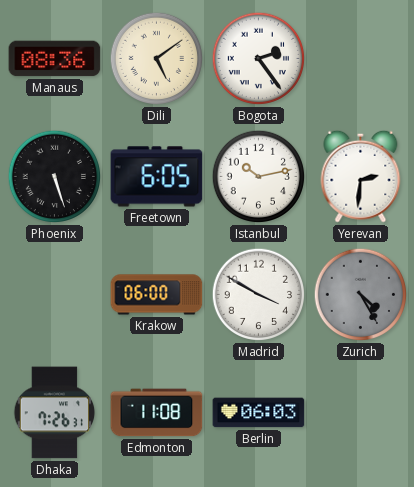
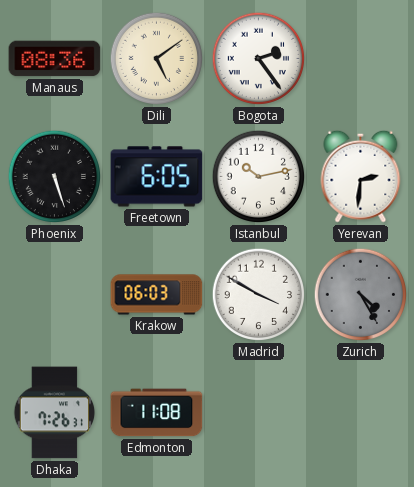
Krakow: 06:00 -> 06:03
Berlin: 06:03 -> none
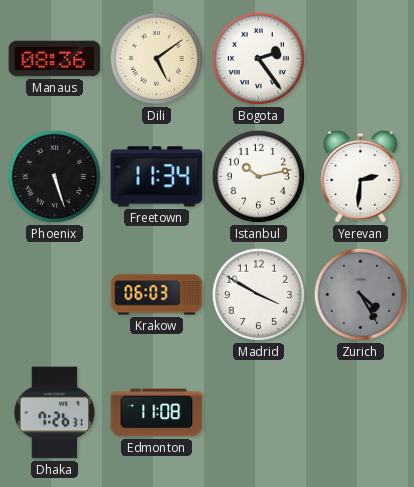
Freetown: 6:05 -> 11:34
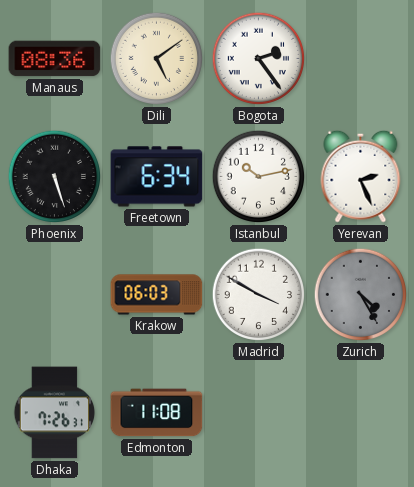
Freetown: 11:34 -> 6:34
Yerevan: 2:31 -> 2:26
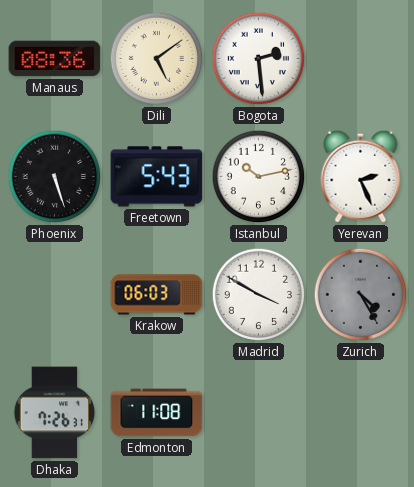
Bogota: 2:24 -> 2:29
Freetown: 6:34 -> 5:43
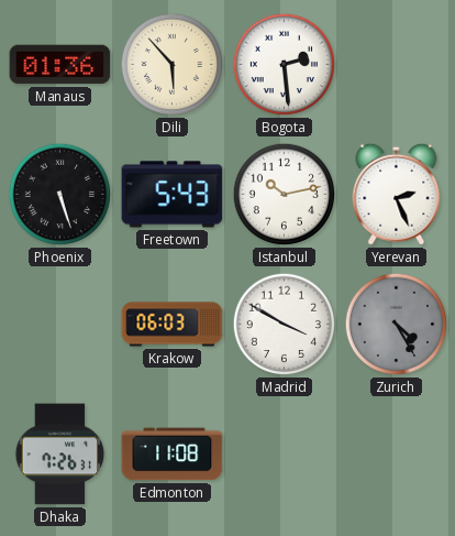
Manaus: 08:36 -> 01:36
Dili: 5:09 -> 5:53
